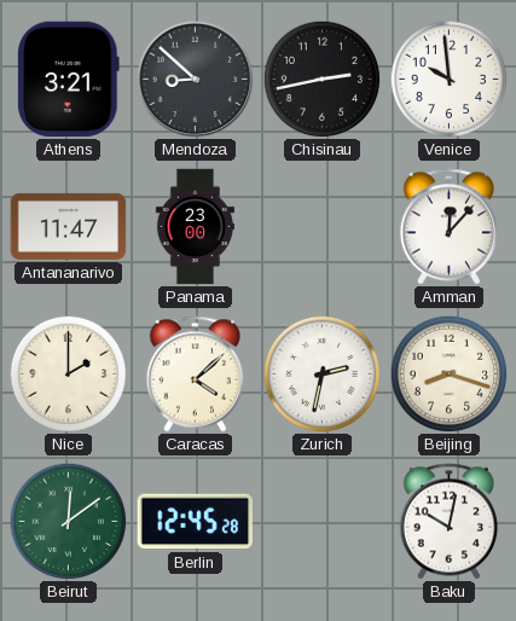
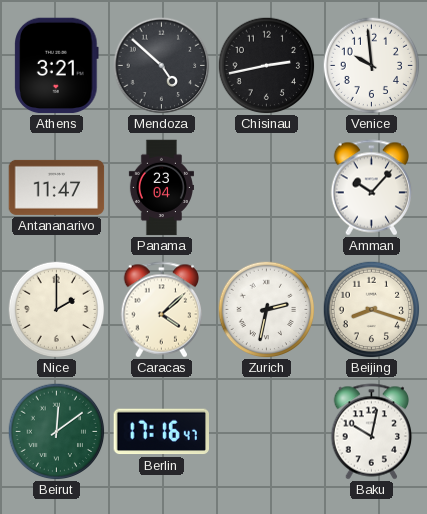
Mendoza: 8:52 -> 4:52
Panama: 23:00 -> 23:04
Amman: 12:07 -> 10:07
Berlin: 12:45 -> 17:16
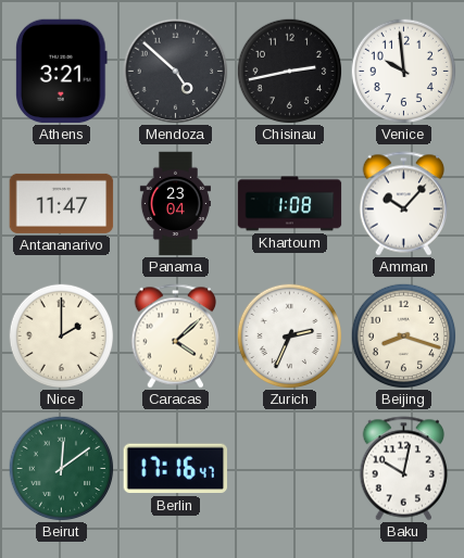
Khartoum: none -> 1:08
Zurich: 2:32 -> 2:34
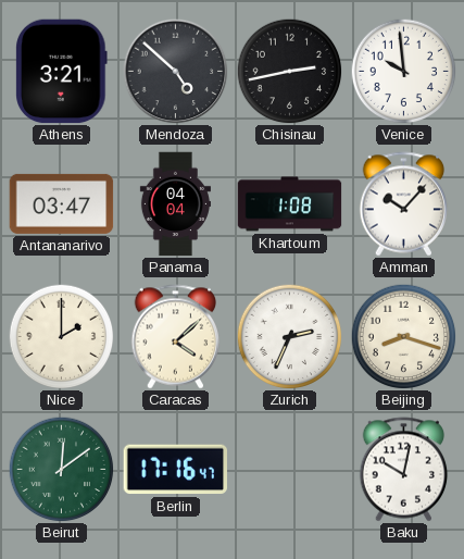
Antananarivo: 11:47 -> 03:47
Panama: 23:04 -> 04:04
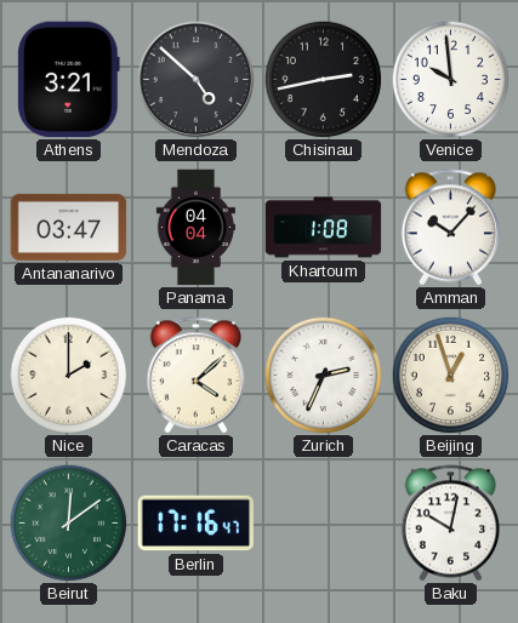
Beijing: 8:18 -> 12:57
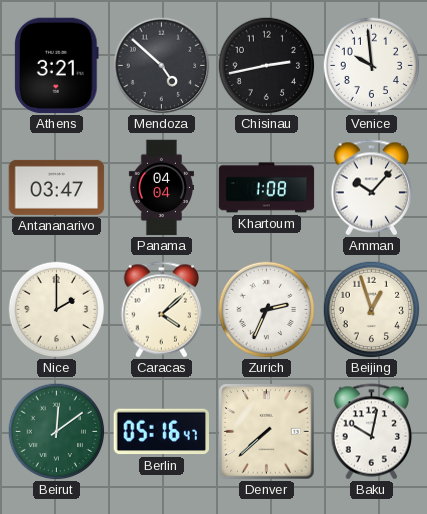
Berlin: 17:16 -> 05:16
Denver: none -> 7:38
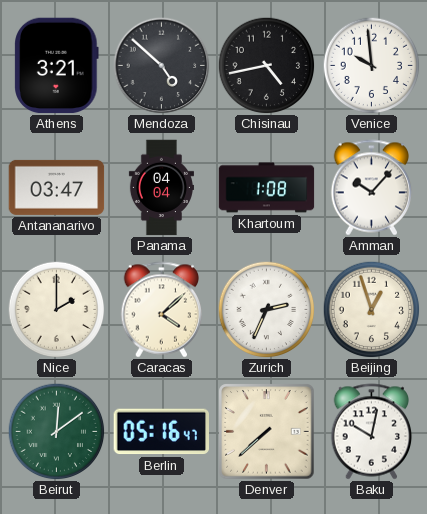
Chisinau: 2:43 -> 4:43
